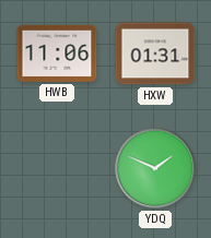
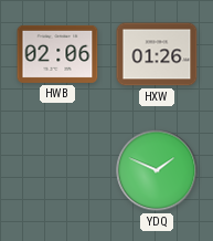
HWB: 11:06 -> 02:06
HXW: 01:31 -> 01:26
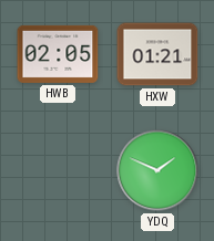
HWB: 02:06 -> 02:05
HXW: 01:26 -> 01:21
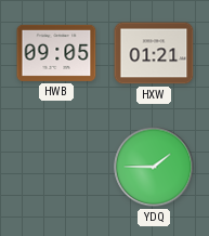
HWB: 02:05 -> 09:05
YDQ: 1:49 -> 1:45
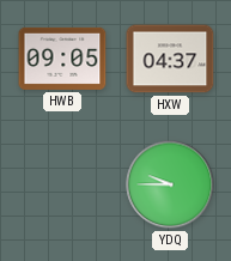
HXW: 01:21 -> 04:37
YDQ: 1:45 -> 9:45
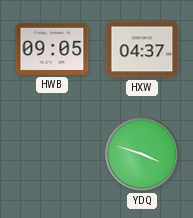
YDQ: 9:45 -> 3:48
